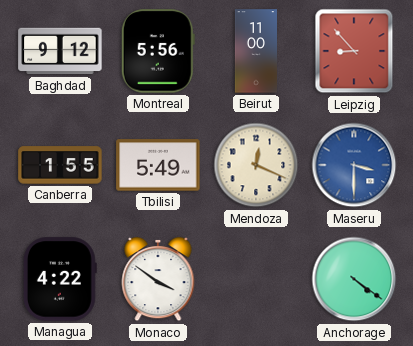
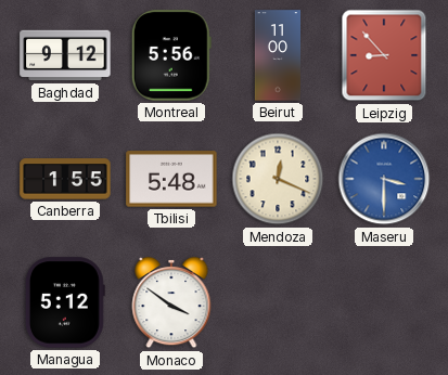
Tbilisi: 5:49 -> 5:48
Managua: 4:22 -> 5:12
Anchorage: 4:21 -> none
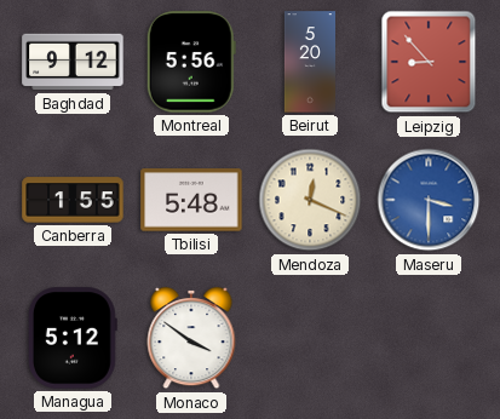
Beirut: 11:00 -> 5:20
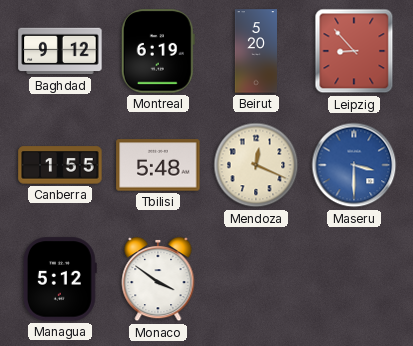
Montreal: 5:56 -> 6:19
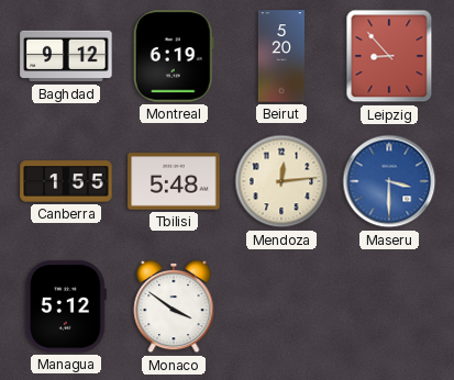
Mendoza: 12:19 -> 12:14
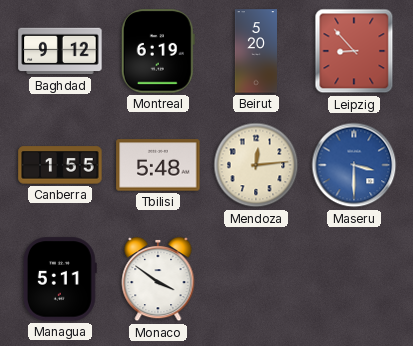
Managua: 5:12 -> 5:11
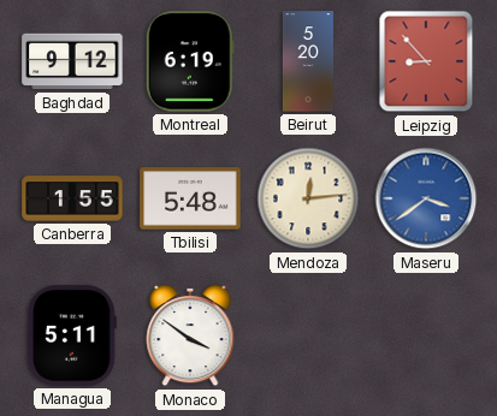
Maseru: 3:30 -> 3:39
